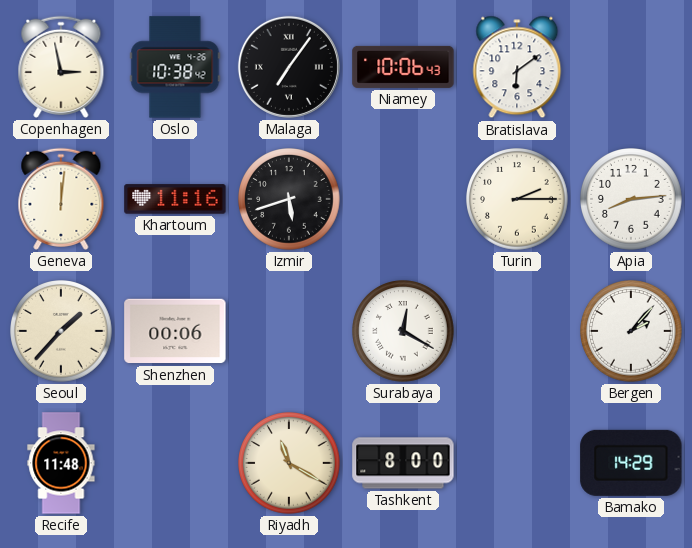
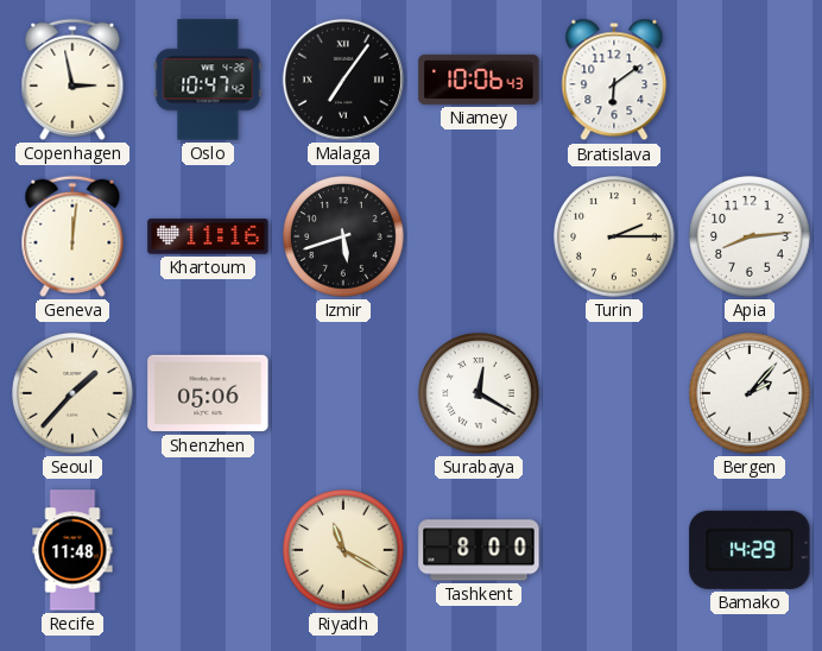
Oslo: 10:38 -> 10:47
Shenzhen: 00:06 -> 05:06
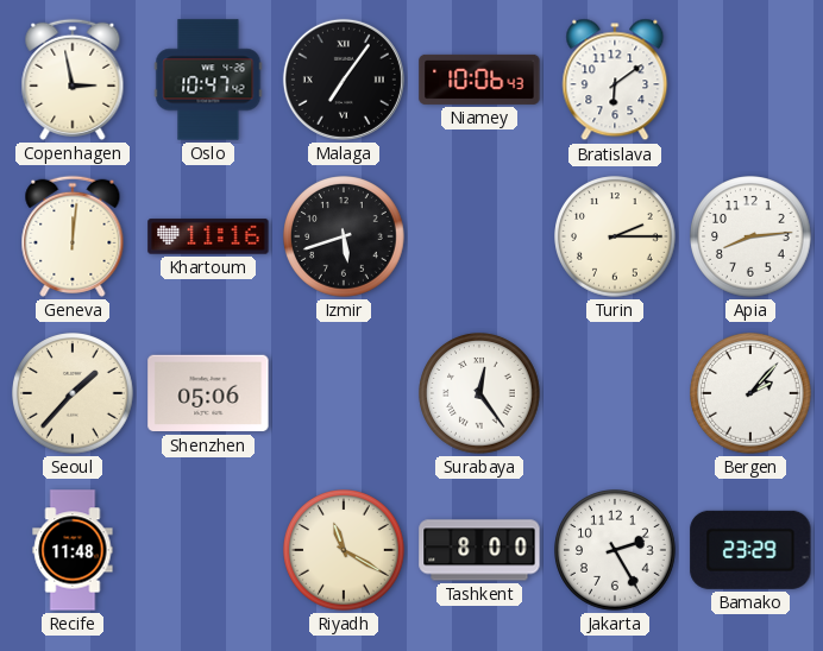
Surabaya: 12:20 -> 12:24
Jakarta: none -> 2:25
Bamako: 14:29 -> 23:29
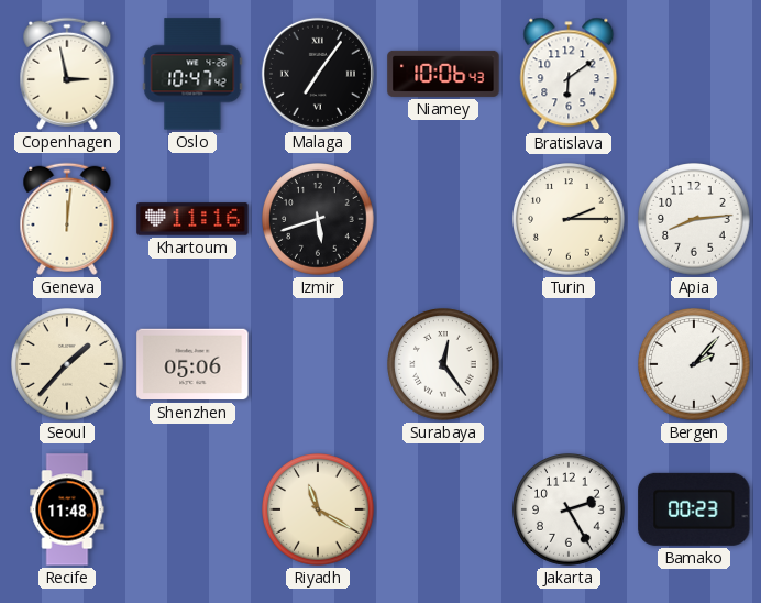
Tashkent: 8:00 -> none
Bamako: 23:29 -> 00:23
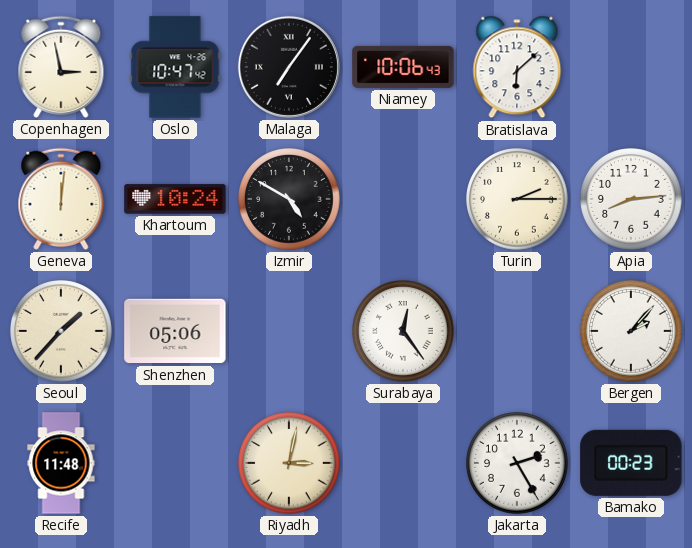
Bratislava: 6:09 -> 6:08
Khartoum: 11:16 -> 10:24
Izmir: 5:42 -> 4:50
Riyadh: 11:20 -> 3:02
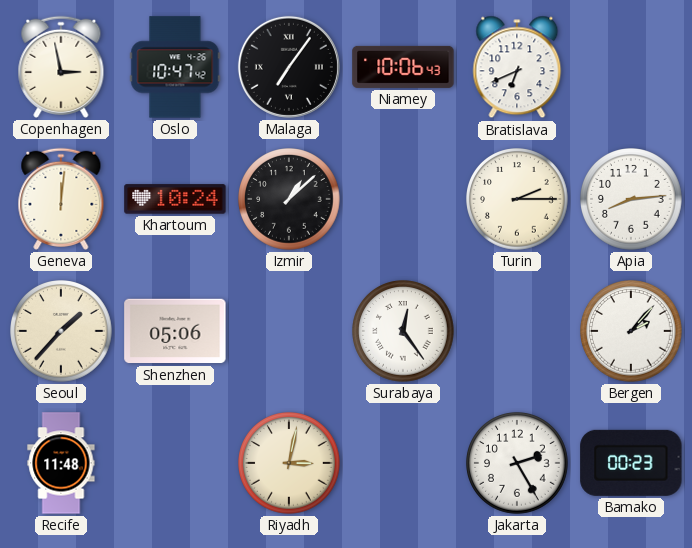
Bratislava: 6:08 -> 6:41
Izmir: 4:50 -> 1:08
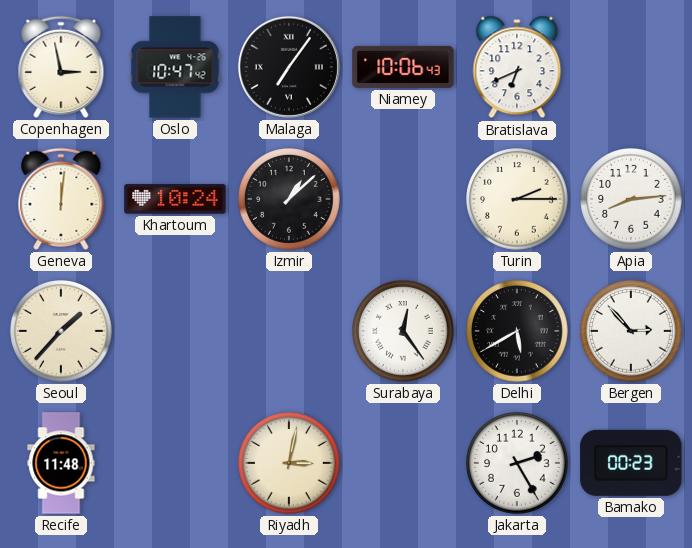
Shenzhen: 05:06 -> none
Delhi: none -> 5:40
Bergen: 2:07 -> 2:53
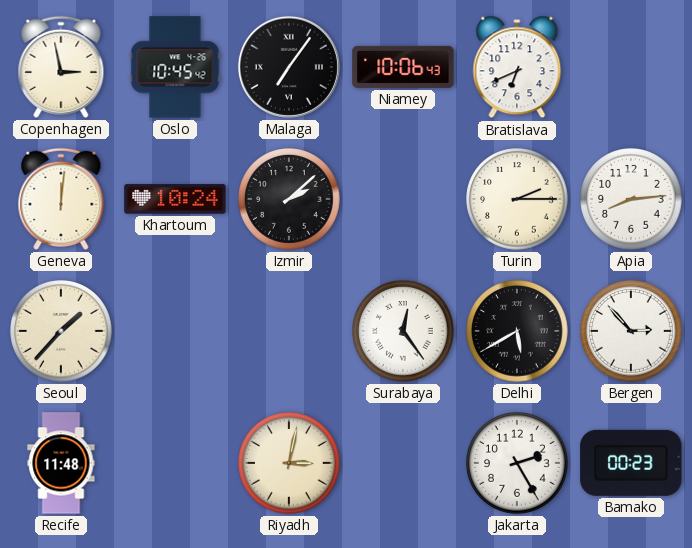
Oslo: 10:47 -> 10:45
Izmir: 1:08 -> 2:08
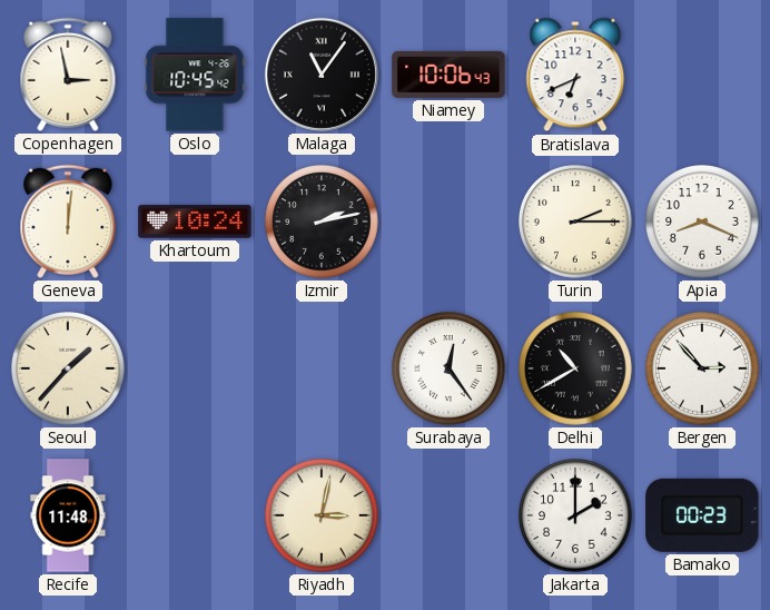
Malaga: 7:06 -> 11:06
Izmir: 2:08 -> 2:13
Apia: 8:14 -> 8:19
Delhi: 5:40 -> 10:40
Jakarta: 2:25 -> 2:00
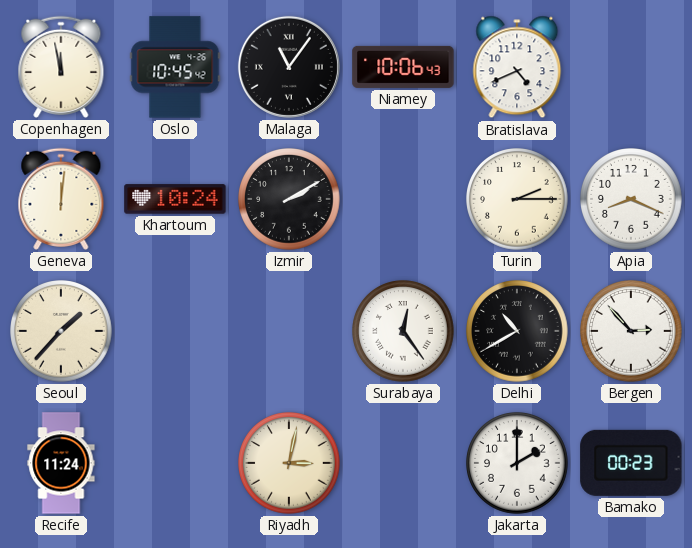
Copenhagen: 2:58 -> 11:58
Bratislava: 6:41 -> 4:41
Izmir: 2:13 -> 2:10
Recife: 11:48 -> 11:24
